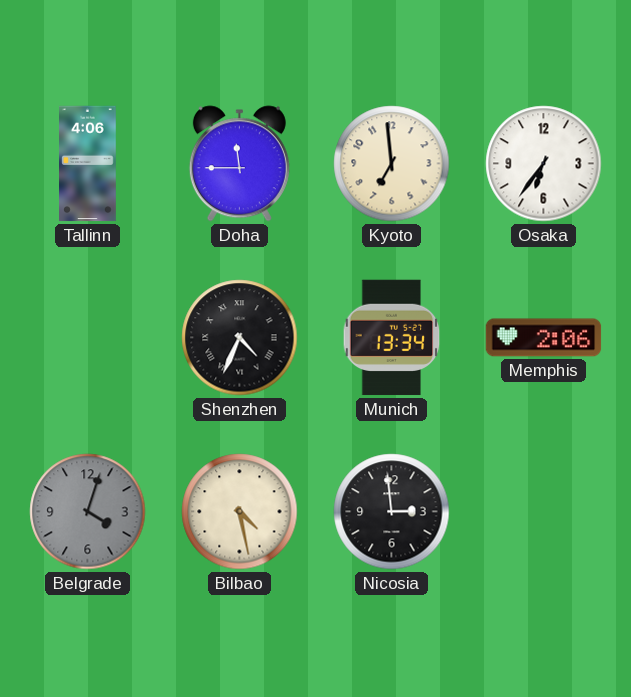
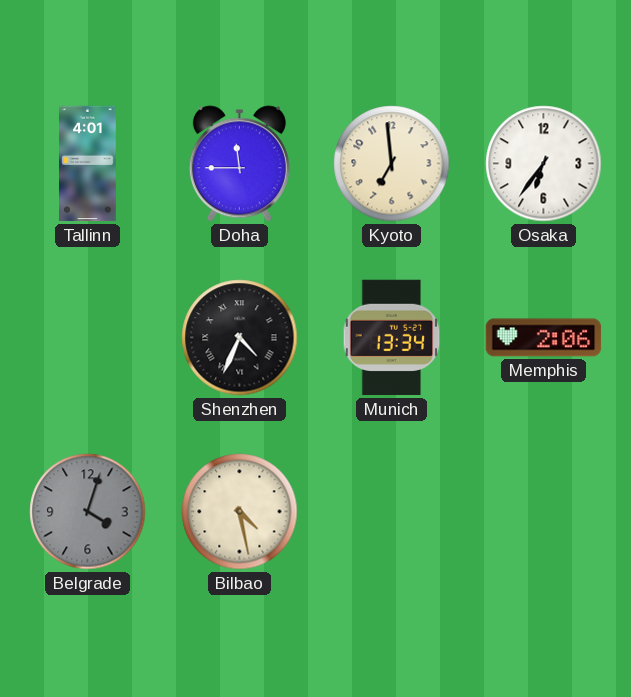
Tallinn: 4:06 -> 4:01
Nicosia: 2:59 -> none
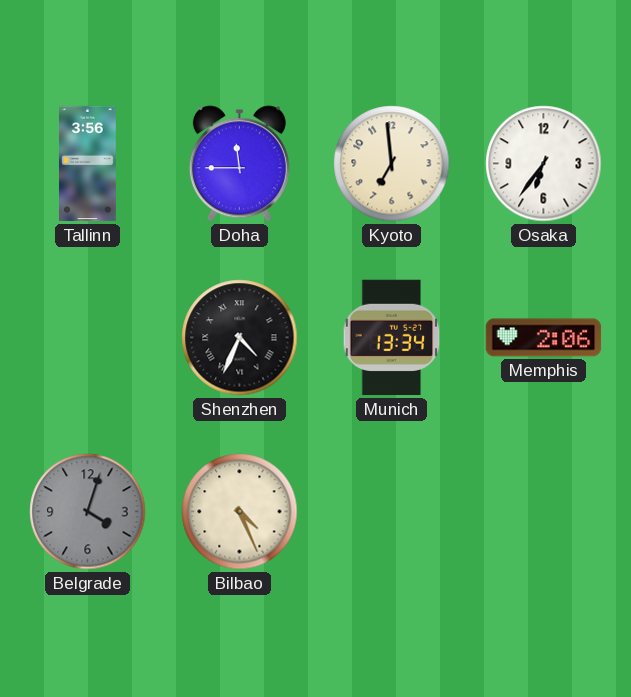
Tallinn: 4:01 -> 3:56
Bilbao: 4:28 -> 4:26
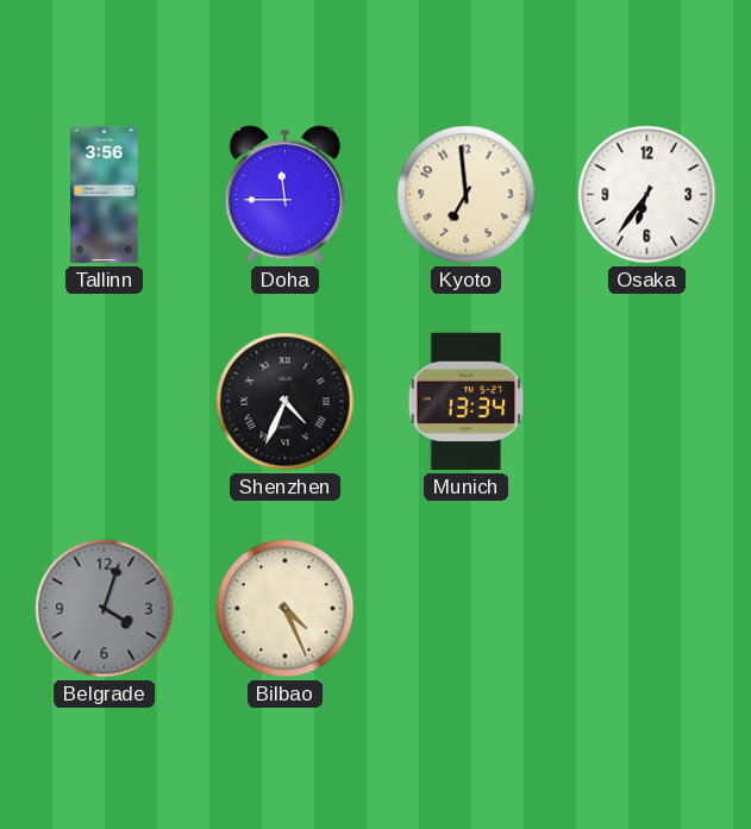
Memphis: 2:06 -> none
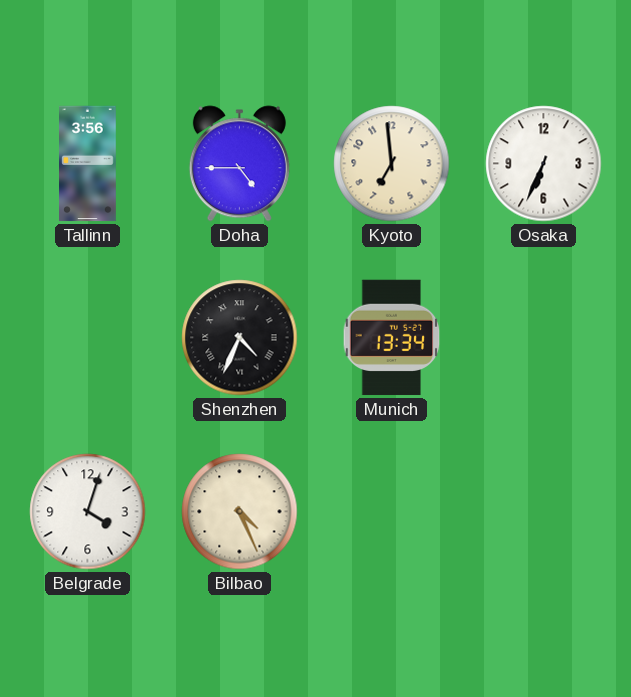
Doha: 11:45 -> 4:45
Osaka: 6:36 -> 6:34
Belgrade dial: grey -> white
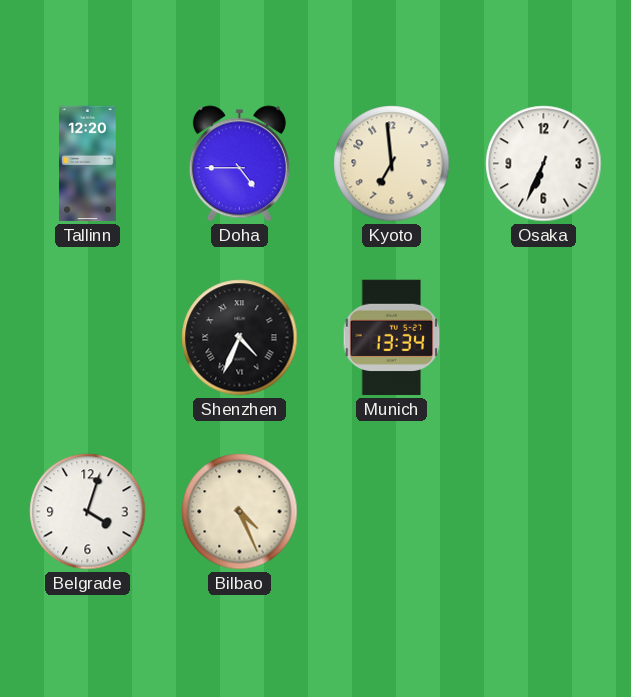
Tallinn: 3:56 -> 12:20
